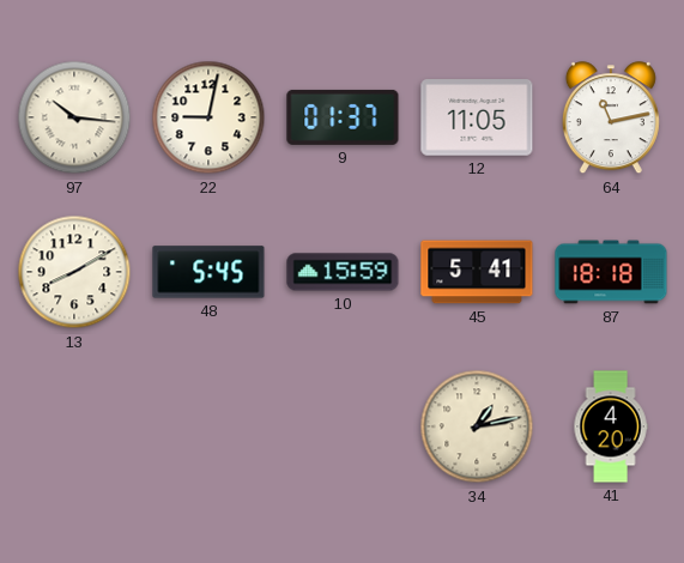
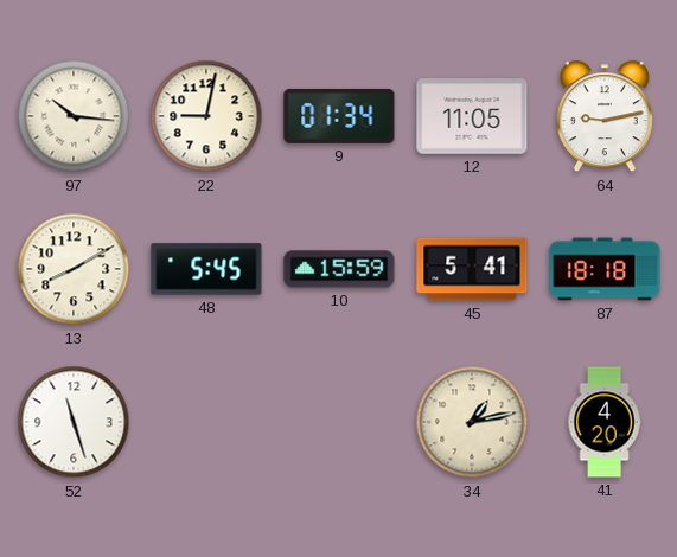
9: 01:37 -> 01:34
64: 11:13 -> 9:13
52: none -> 11:27
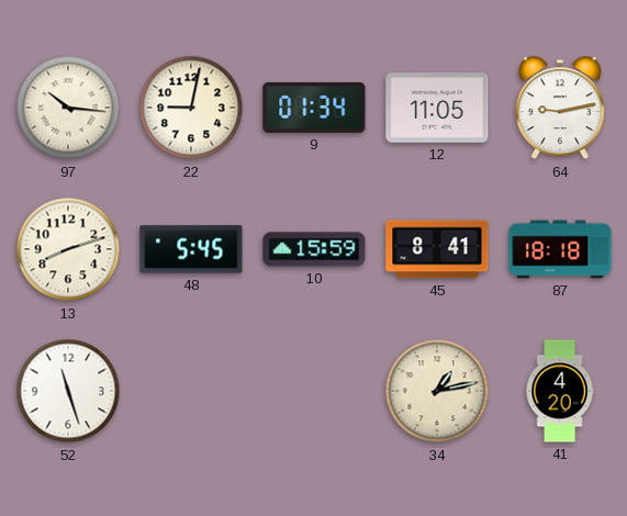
13: 8:10 -> 8:12
45: 5:41 -> 8:41
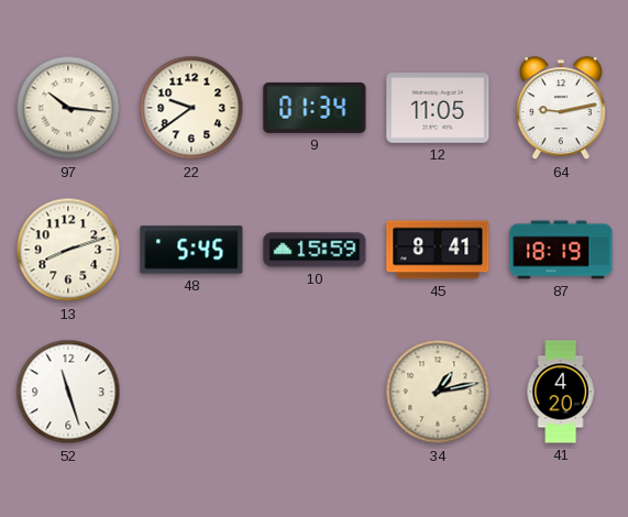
22: 9:02 -> 9:39
87: 18:18 -> 18:19
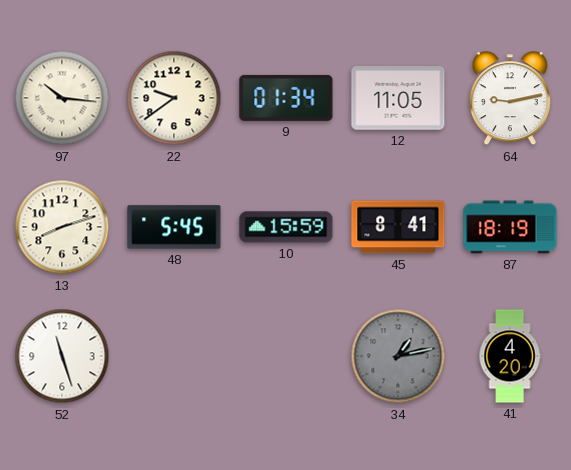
34 dial: cream -> grey
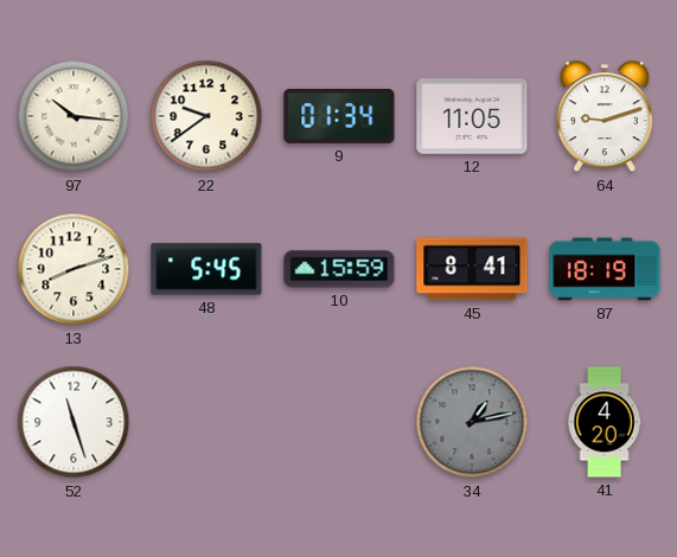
64: 9:13 -> 9:12
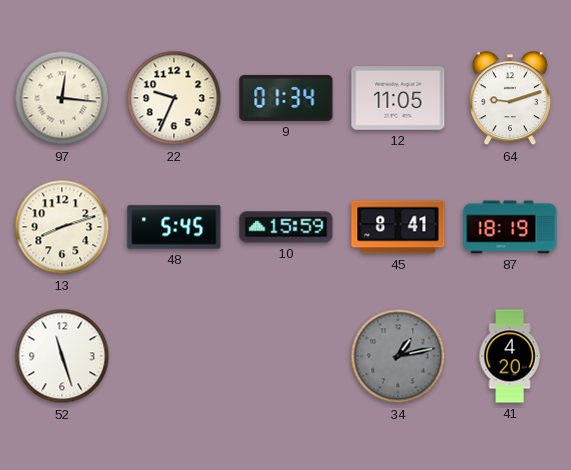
97: 10:16 -> 12:16
22: 9:39 -> 9:34
